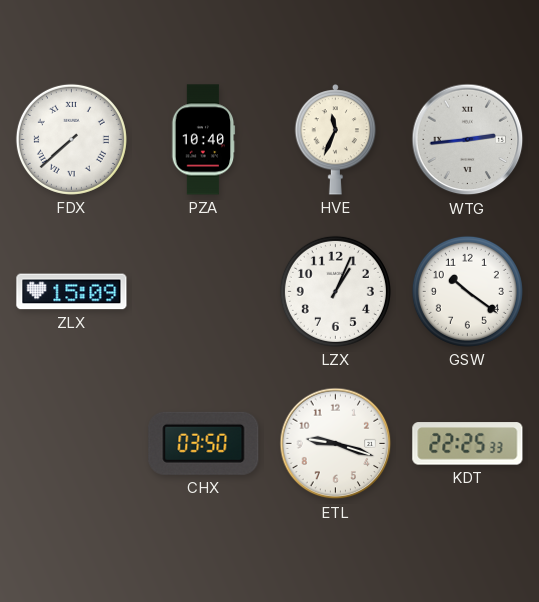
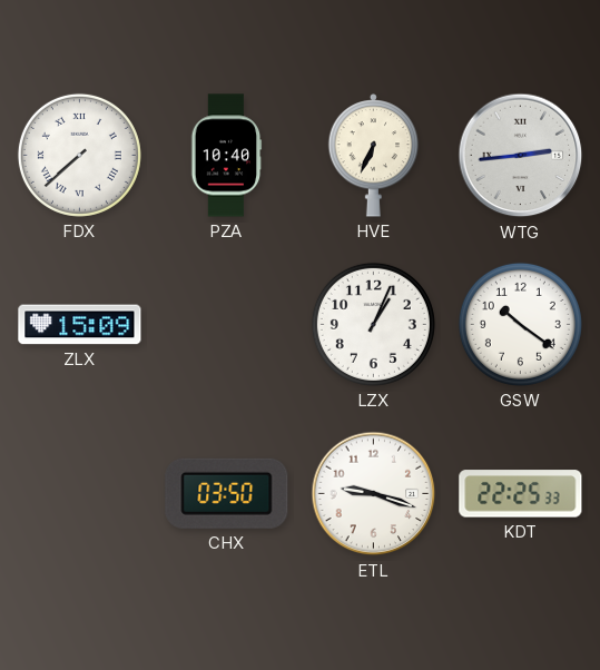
HVE: 11:34 -> 6:34
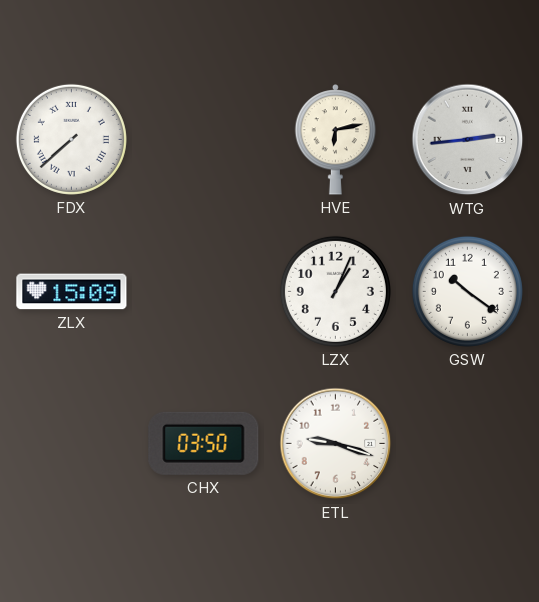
PZA: 10:40 -> none
HVE: 6:34 -> 6:13
KDT: 22:25 -> none
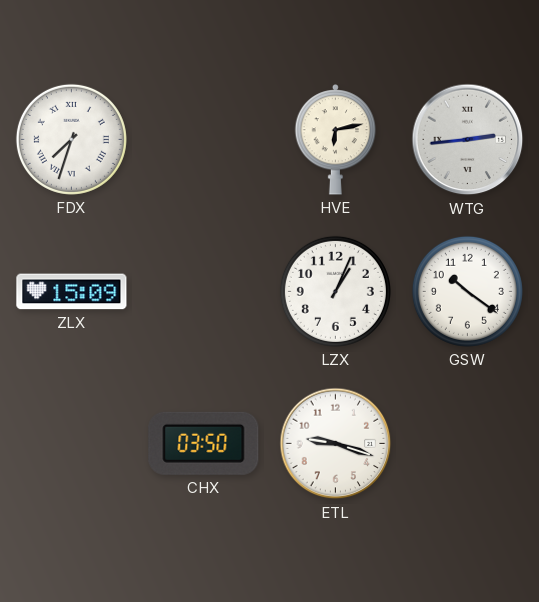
FDX: 7:38 -> 7:33
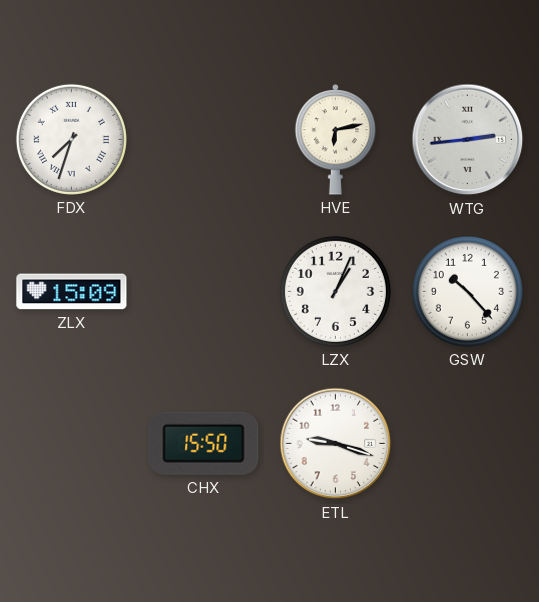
GSW: 10:21 -> 10:23
CHX: 03:50 -> 15:50
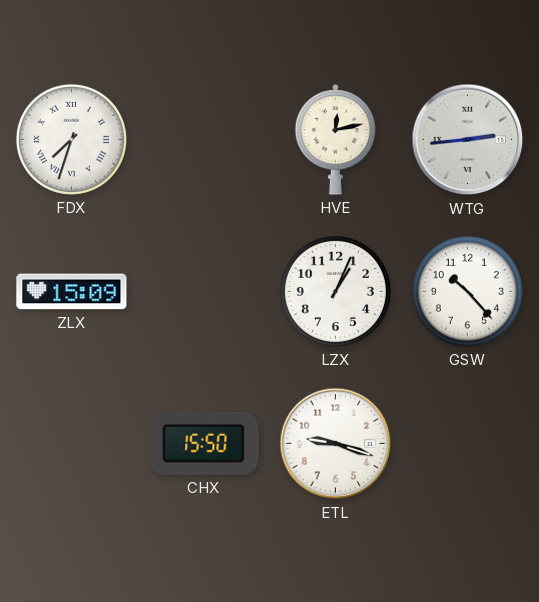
HVE: 6:13 -> 12:13
